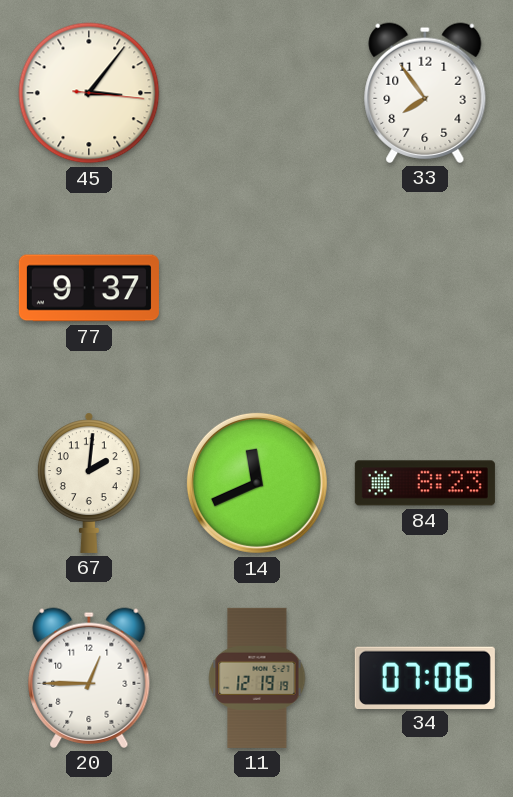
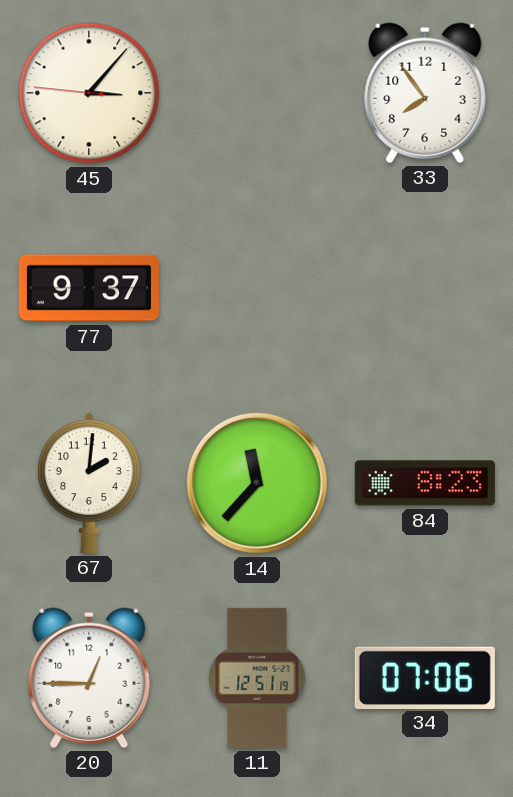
45: 3:06:16 -> 3:06:46
14: 11:41 -> 11:37
11: 12:19 -> 12:51
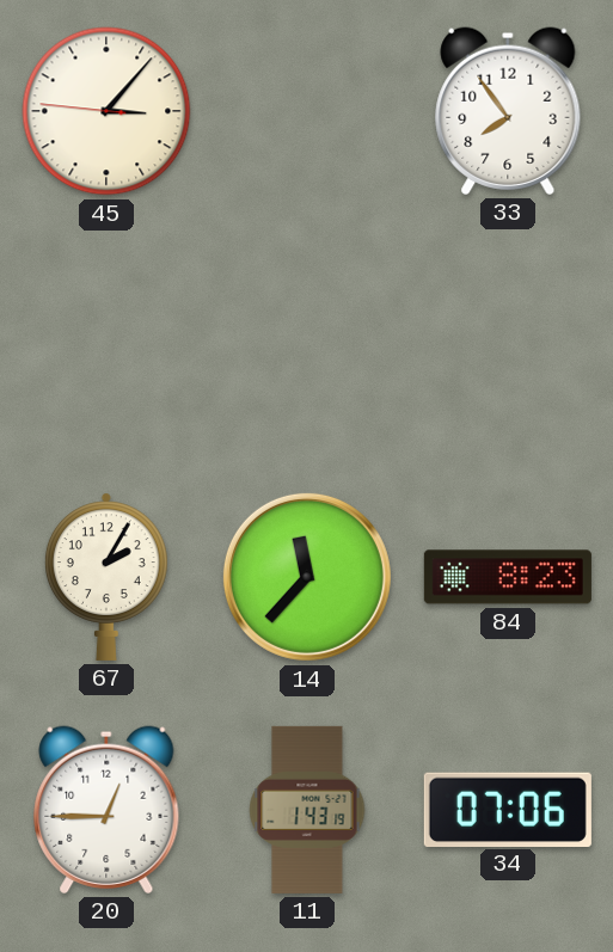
77: 9:37 -> none
67: 2:01 -> 2:05
11: 12:51 -> 1:43
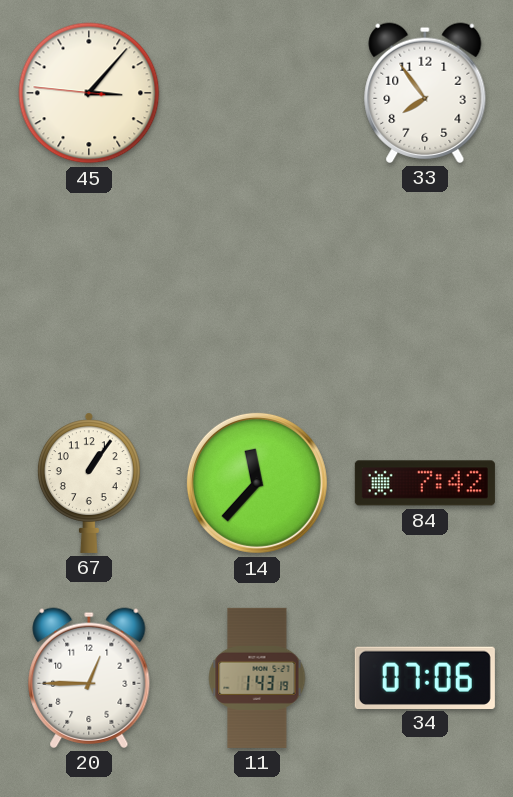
67: 2:05 -> 1:06
84: 8:23 -> 7:42
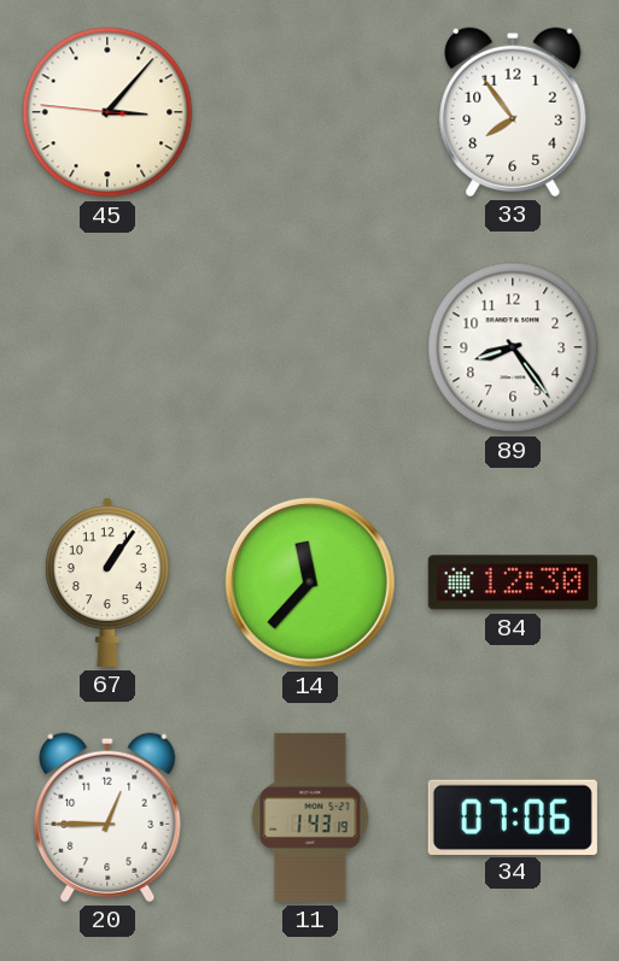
89: none -> 8:24
84: 7:42 -> 12:30
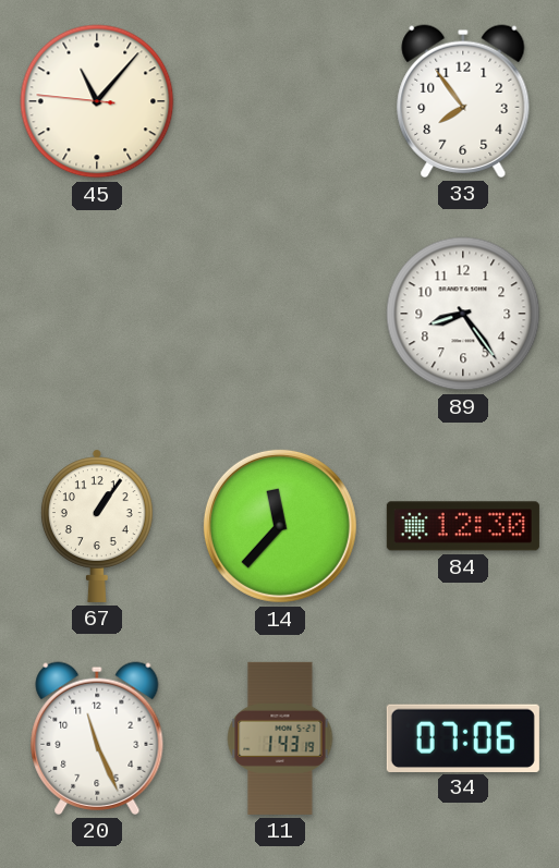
45: 3:06 -> 11:06
20: 12:45 -> 11:26
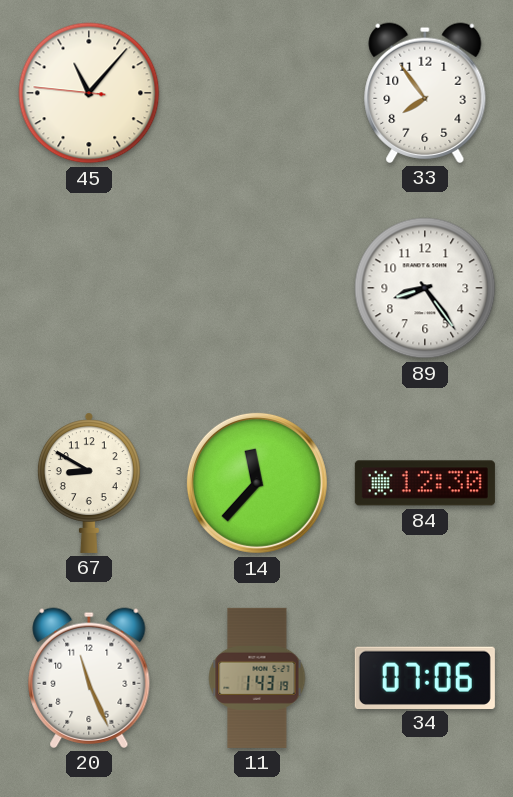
67: 1:06 -> 8:50
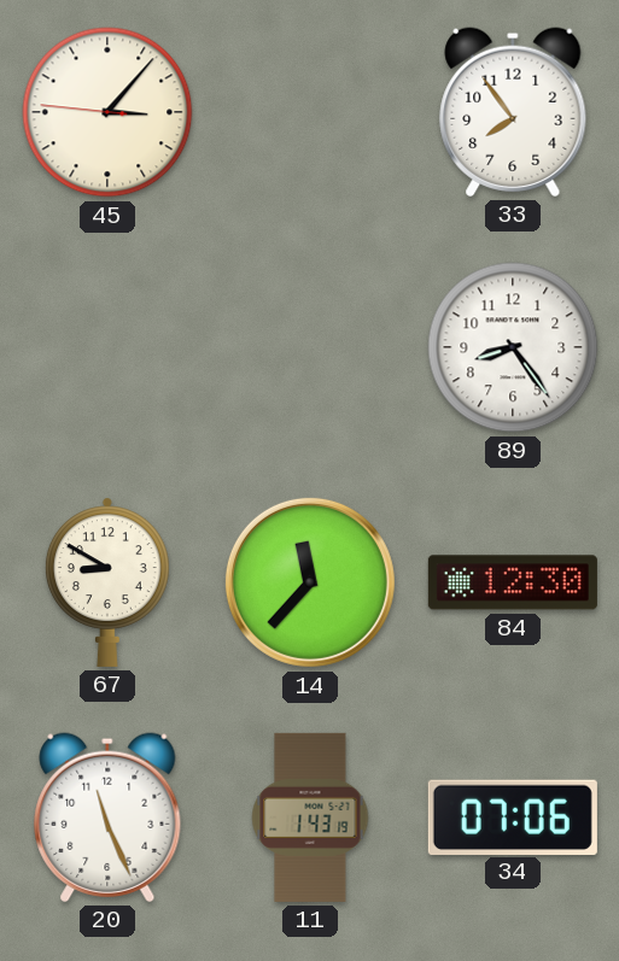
45: 11:06 -> 3:06
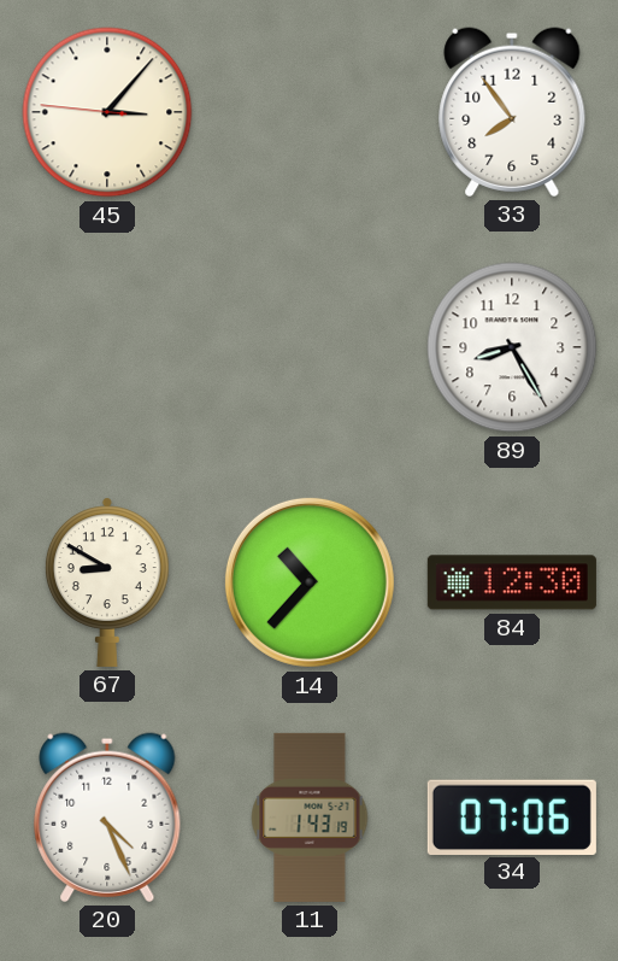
89: 8:24 -> 8:25
14: 11:37 -> 10:37
20: 11:26 -> 4:26
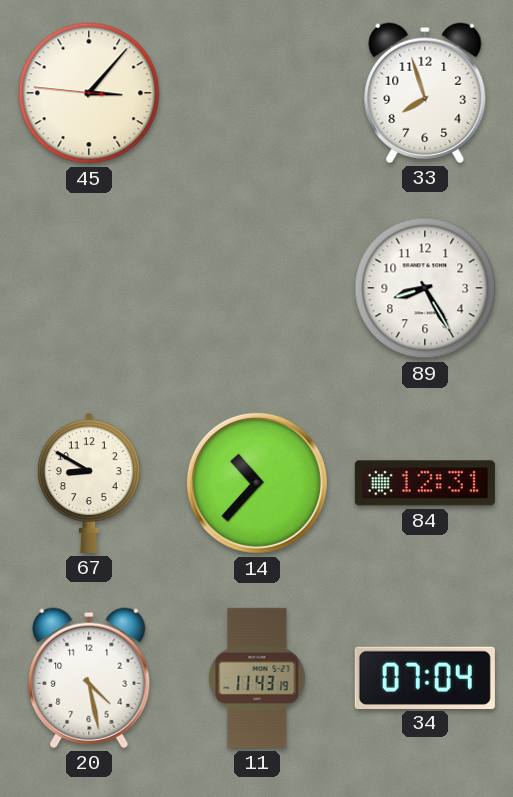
33: 7:54 -> 7:57
84: 12:30 -> 12:31
20: 4:26 -> 4:28
11: 1:43 -> 11:43
34: 07:06 -> 07:04
